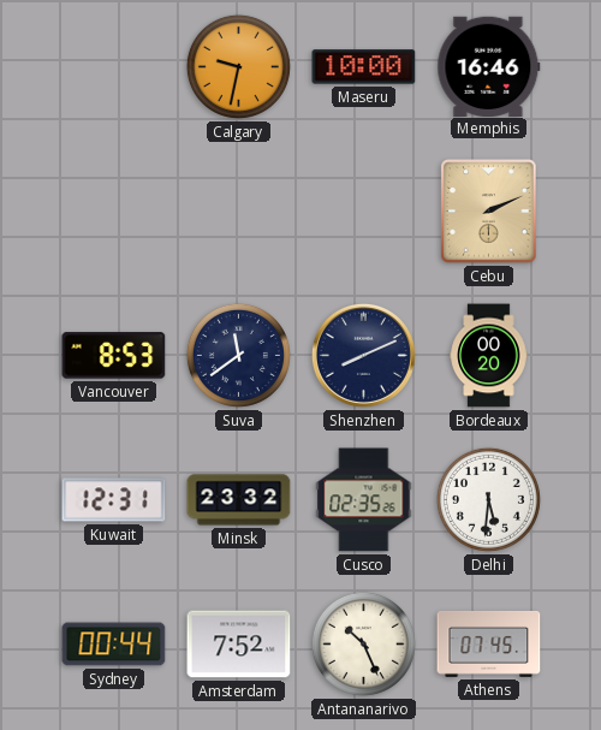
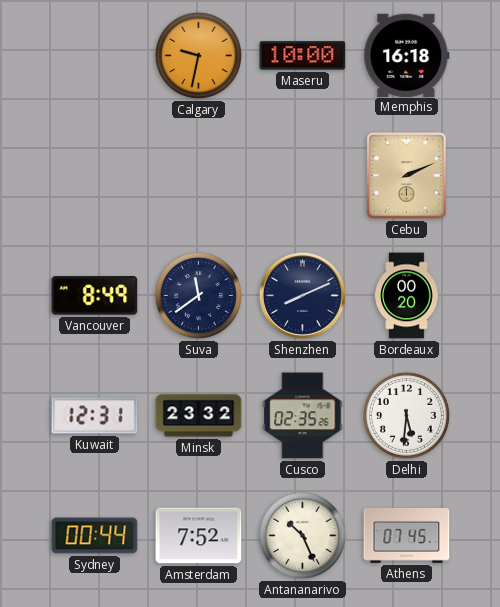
Memphis: 16:46 -> 16:18
Vancouver: 8:53 -> 8:49
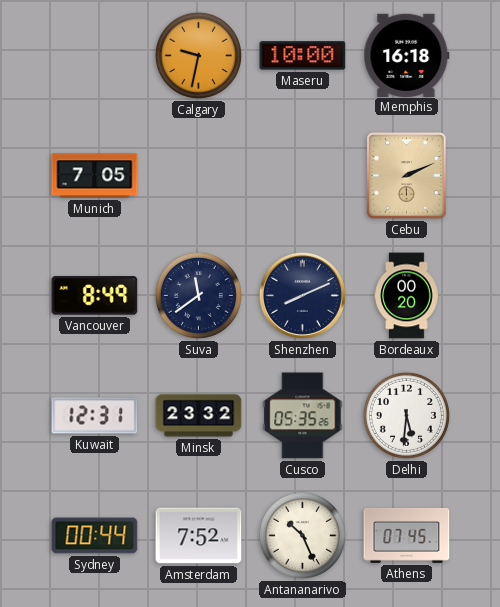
Munich: none -> 7:05
Cusco: 02:35 -> 05:35
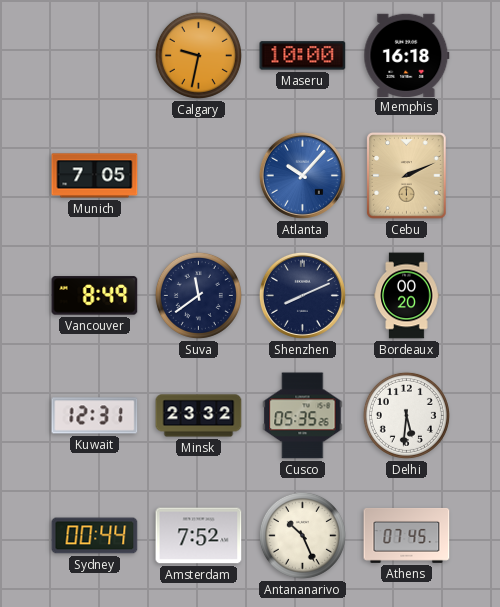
Atlanta: none -> 10:07
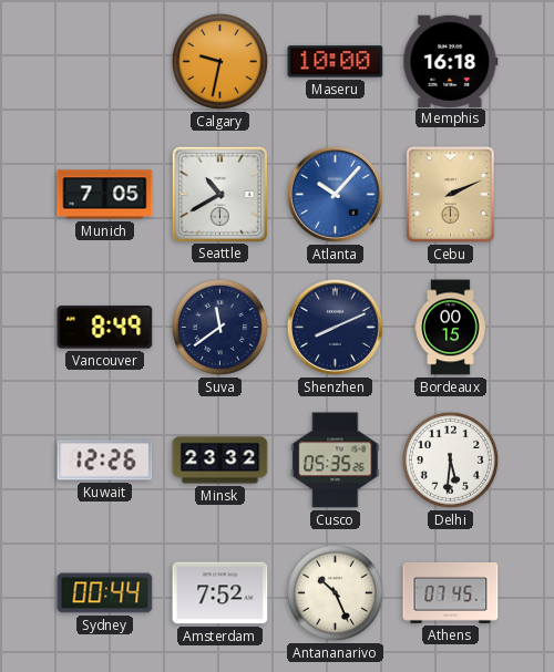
Seattle: none -> 10:40
Bordeaux: 00:20 -> 00:15
Kuwait: 12:31 -> 12:26
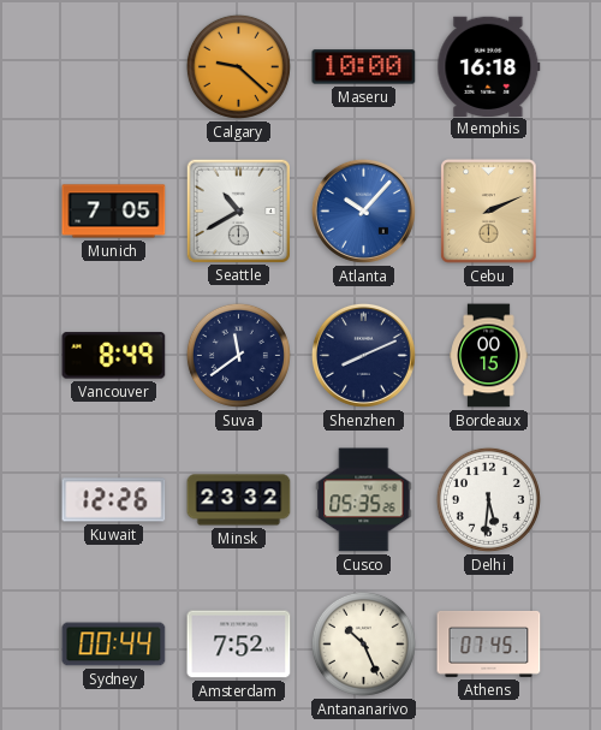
Calgary: 9:32 -> 9:22
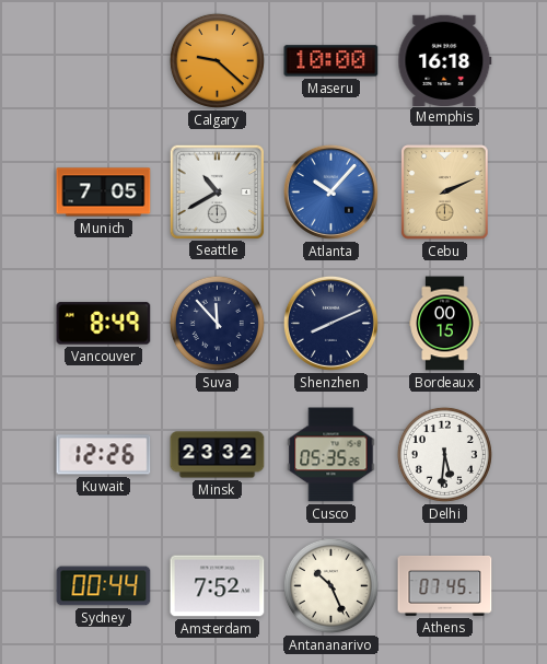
Suva: 11:39 -> 11:53
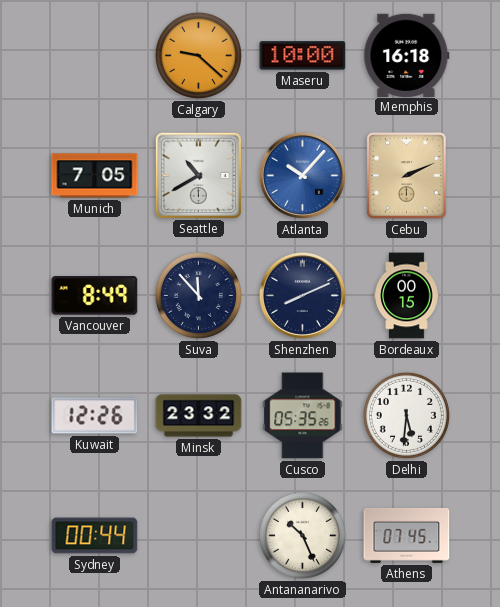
Amsterdam: 7:52 -> none
